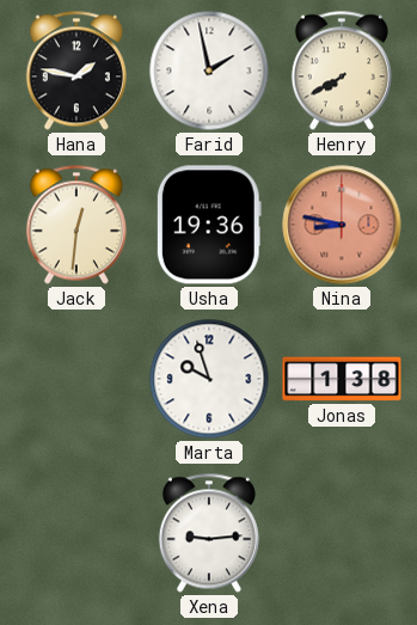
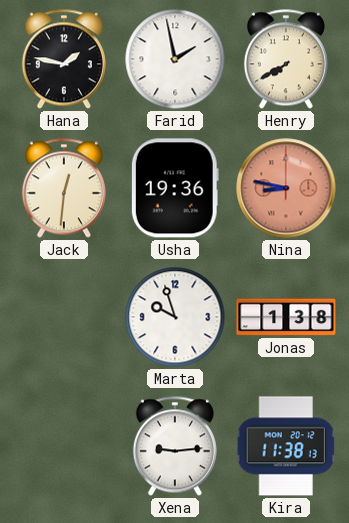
Kira: none -> 11:38
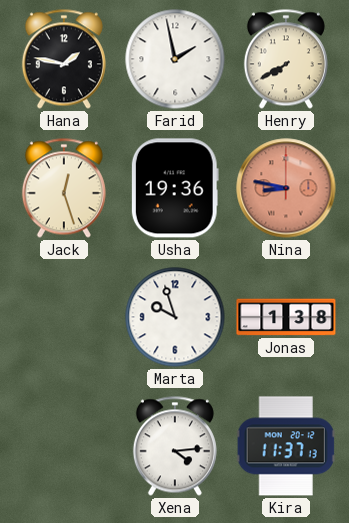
Jack: 12:31 -> 12:27
Xena: 9:14 -> 4:14
Kira: 11:38 -> 11:37
